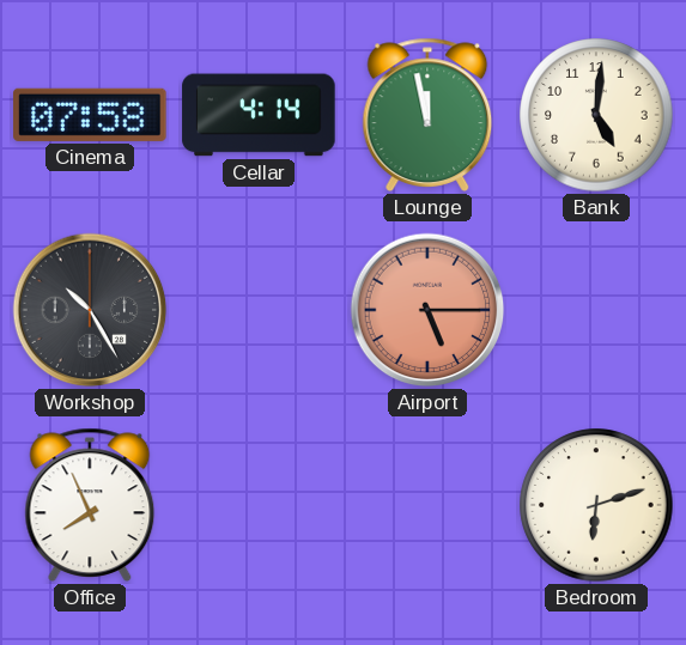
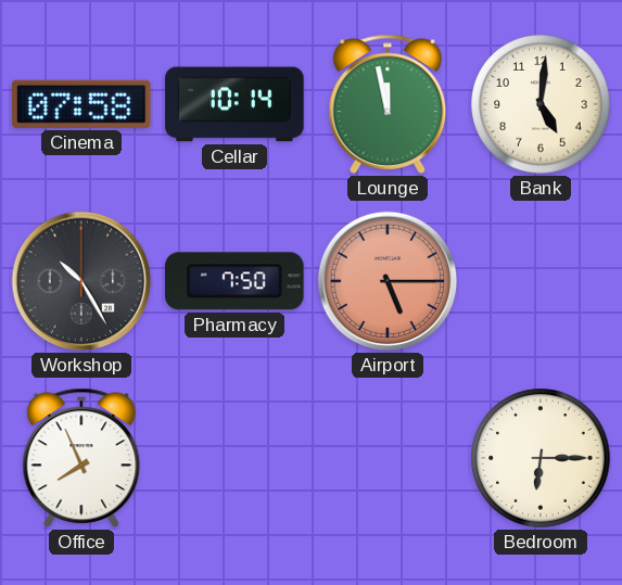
Cellar: 4:14 -> 10:14
Pharmacy: none -> 7:50
Bedroom: 6:12 -> 6:15
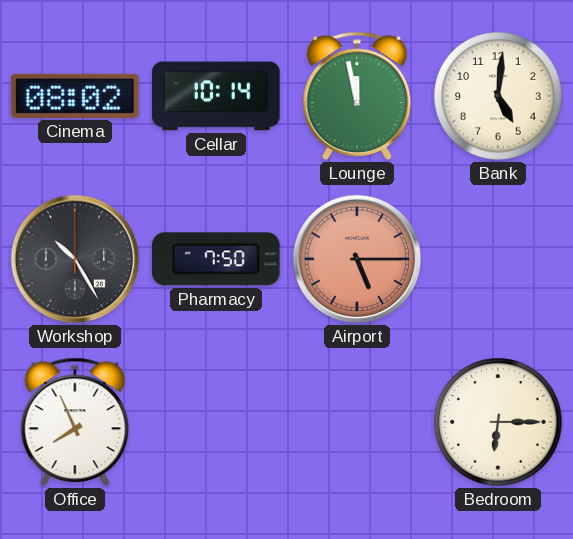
Cinema: 07:58 -> 08:02
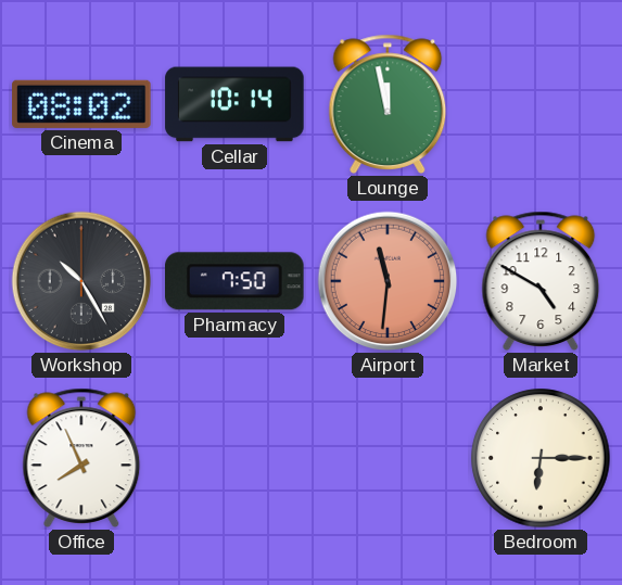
Bank: 5:01 -> none
Airport: 5:15 -> 11:31
Market: none -> 4:50
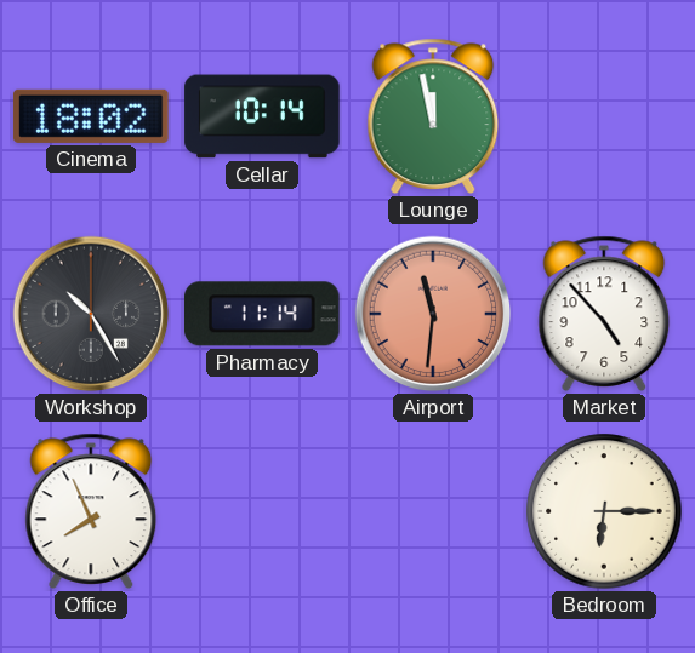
Cinema: 08:02 -> 18:02
Pharmacy: 7:50 -> 11:14
Market: 4:50 -> 4:53
